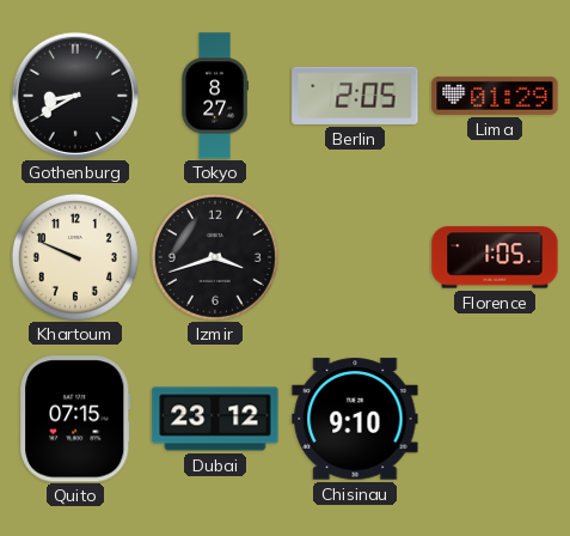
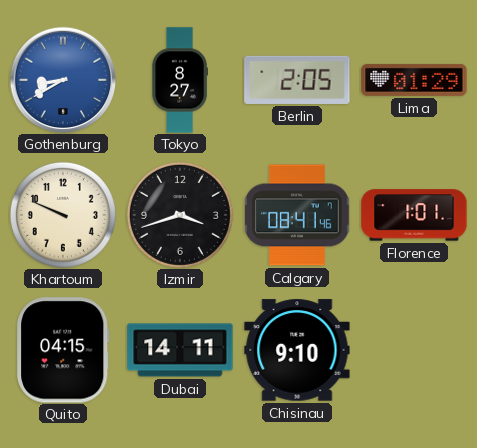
Gothenburg dial: black -> blue
Calgary: none -> 08:41
Florence: 1:05 -> 1:01
Quito: 07:15 -> 04:15
Dubai: 23:12 -> 14:11
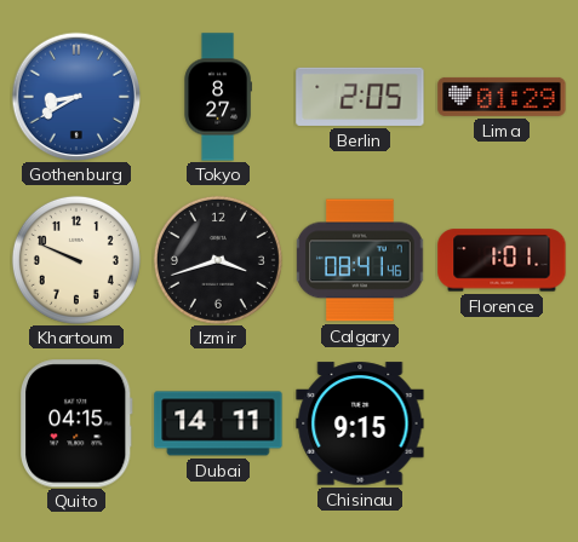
Chisinau: 9:10 -> 9:15
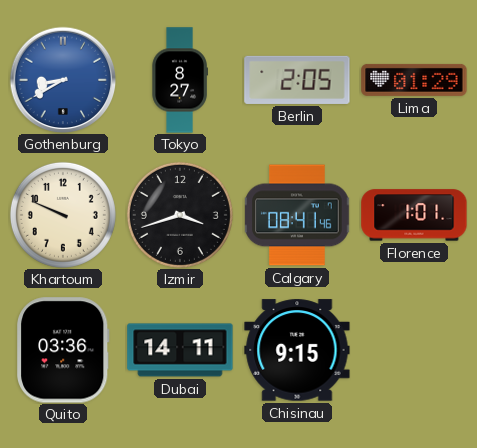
Quito: 04:15 -> 03:36
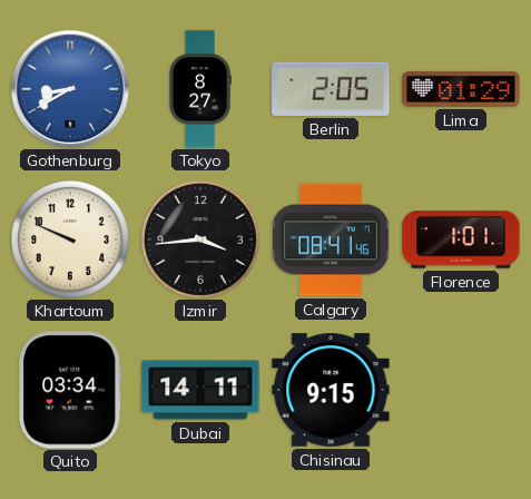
Izmir: 3:42 -> 3:44
Quito: 03:36 -> 03:34
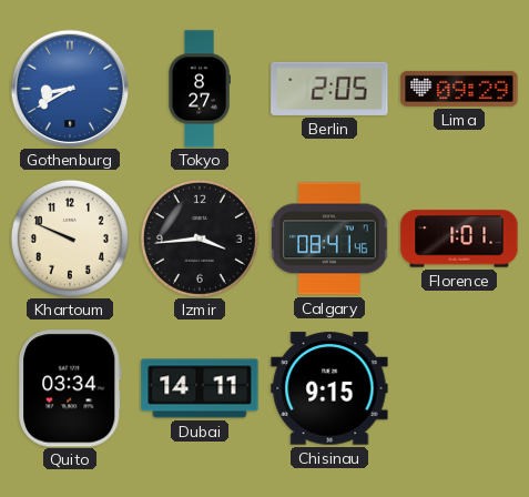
Lima: 01:29 -> 09:29
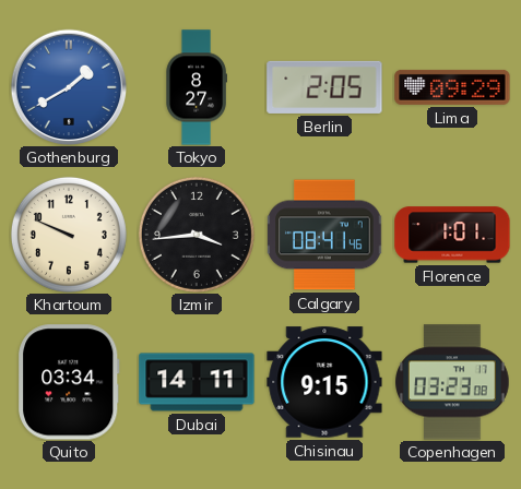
Gothenburg: 8:40 -> 1:40
Copenhagen: none -> 03:23
